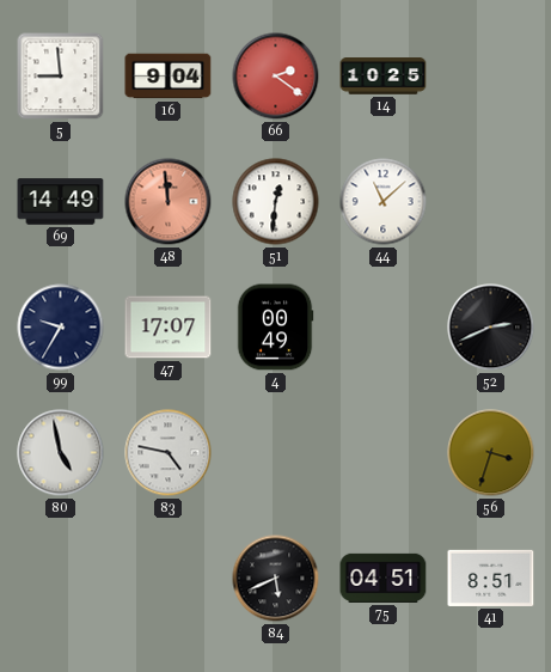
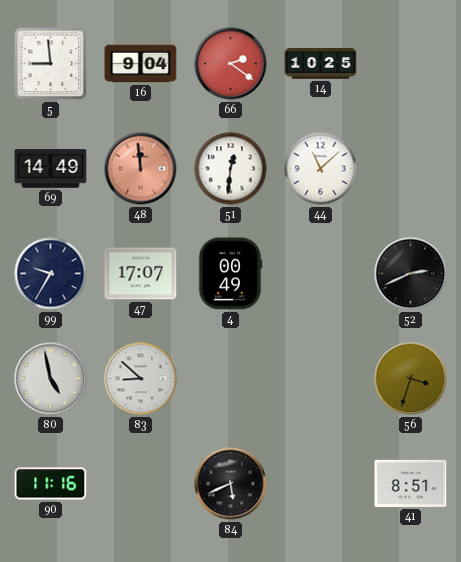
83: 4:47 -> 8:52
90: none -> 11:16
75: 04:51 -> none
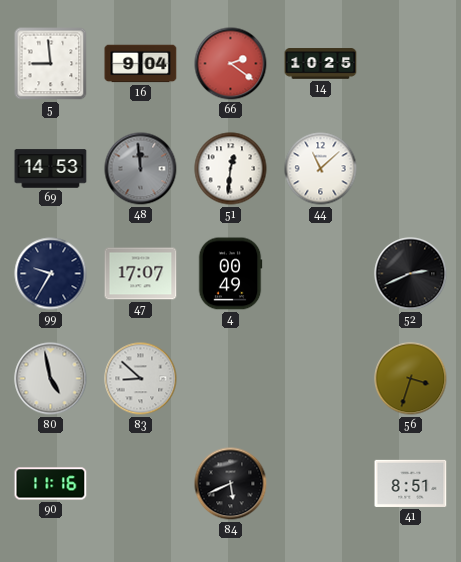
69: 14:49 -> 14:53
48 dial: salmon -> grey
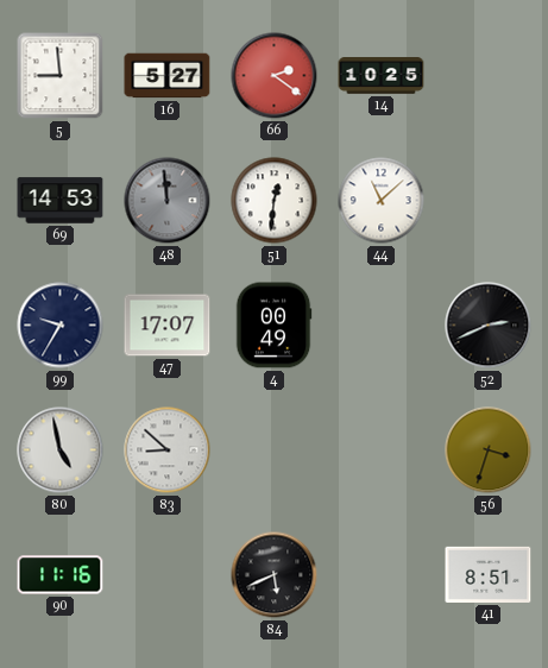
16: 9:04 -> 5:27
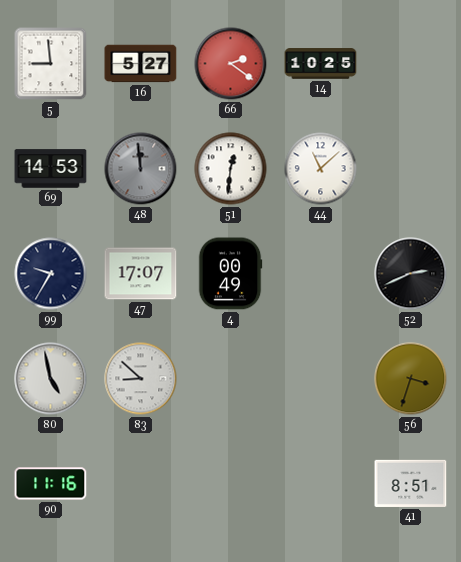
84: 5:41 -> none
